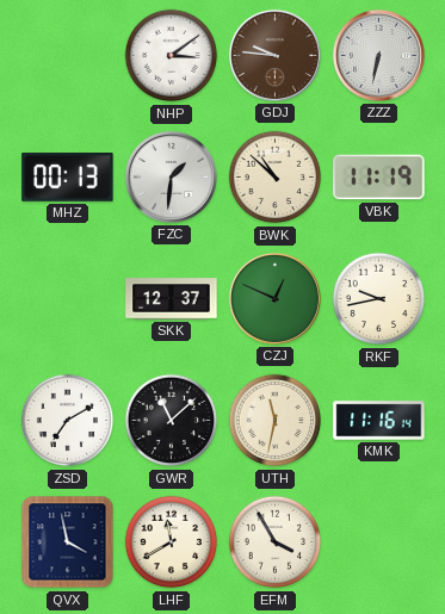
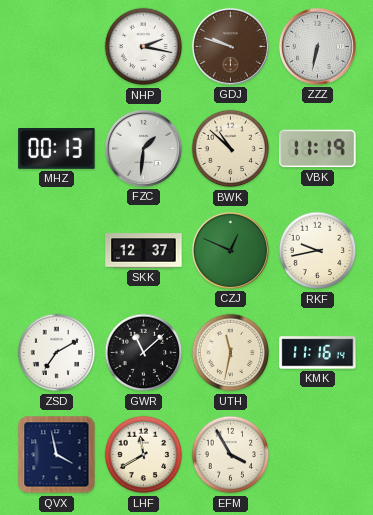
NHP: 3:09 -> 2:17
GDJ: 9:46 -> 9:48
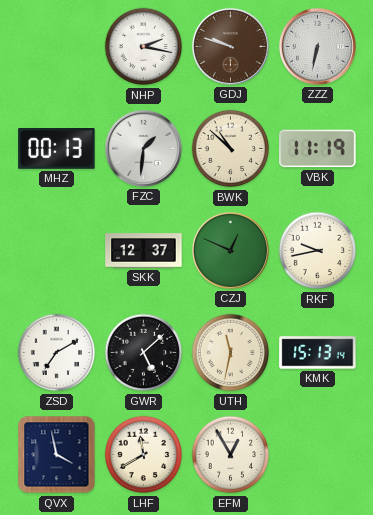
GWR: 11:08 -> 5:08
KMK: 11:16 -> 15:13
EFM: 3:55 -> 12:55
